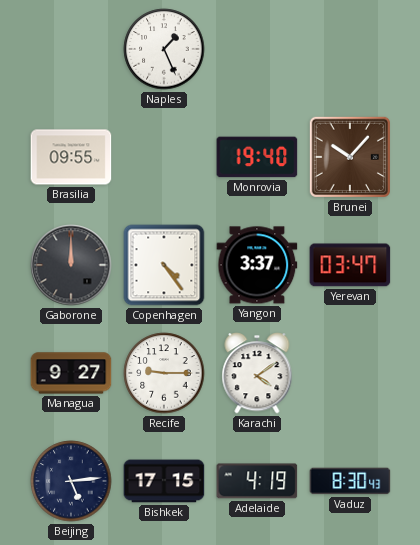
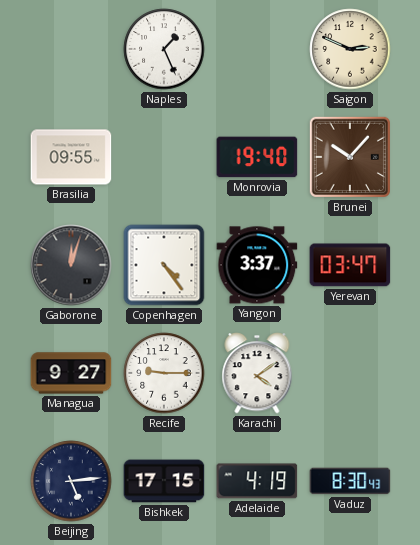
Saigon: none -> 2:49
Gaborone: 12:00 -> 12:03
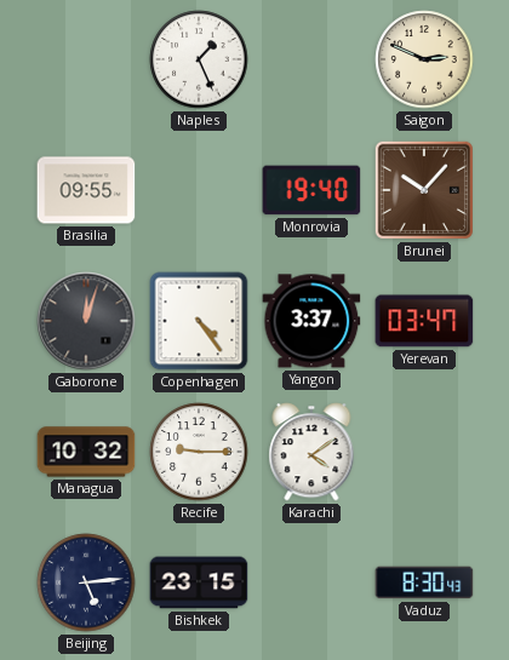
Managua: 9:27 -> 10:32
Bishkek: 17:15 -> 23:15
Adelaide: 4:19 -> none
